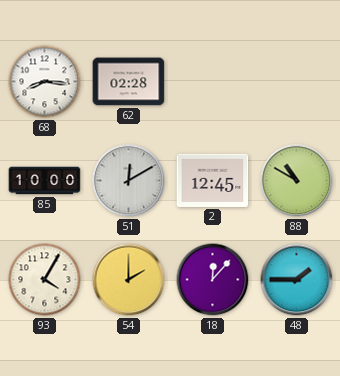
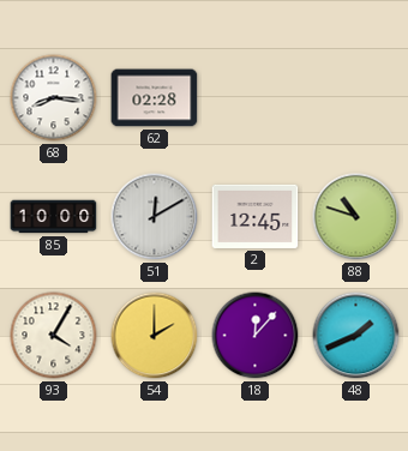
88: 10:50 -> 10:48
48: 1:45 -> 1:41
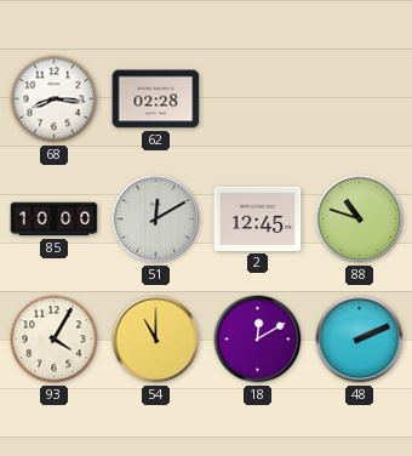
54: 2:00 -> 11:00
18: 12:07 -> 12:10
48: 1:41 -> 2:11
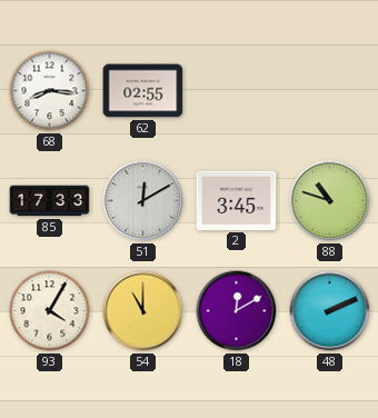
62: 02:28 -> 02:55
85: 10:00 -> 17:33
2: 12:45 -> 3:45
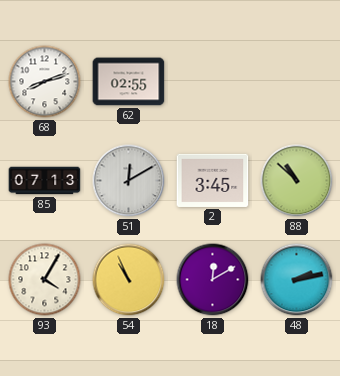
68: 8:16 -> 8:12
85: 17:33 -> 07:13
88: 10:48 -> 10:52
54: 11:00 -> 10:56
48: 2:11 -> 2:13
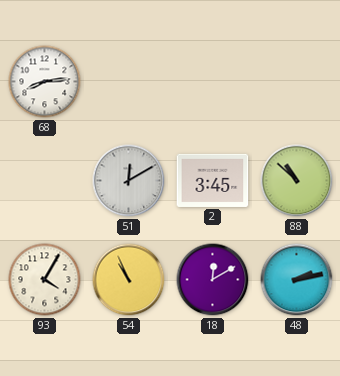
68: 8:12 -> 8:14
62: 02:55 -> none
85: 07:13 -> none
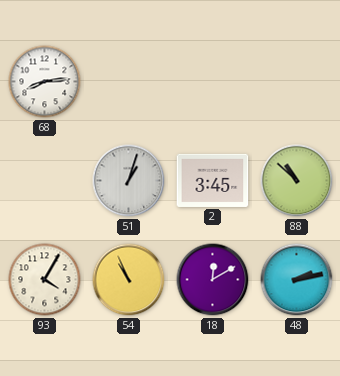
51: 12:10 -> 1:03
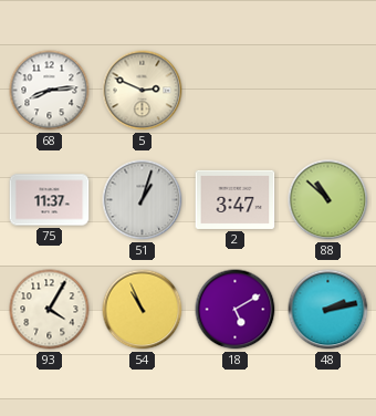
5: none -> 2:49
75: none -> 11:37
2: 3:45 -> 3:47
18: 12:10 -> 5:10
